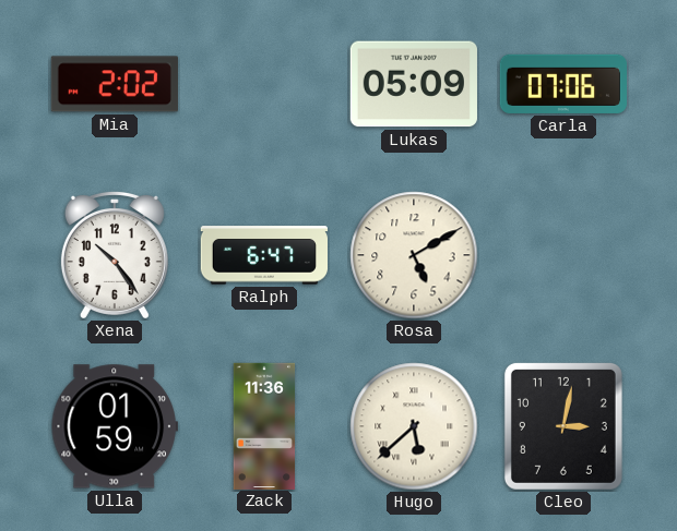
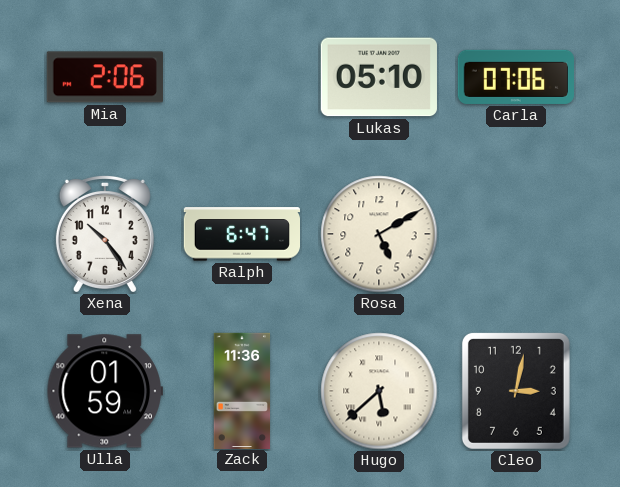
Mia: 2:02 -> 2:06
Lukas: 05:09 -> 05:10
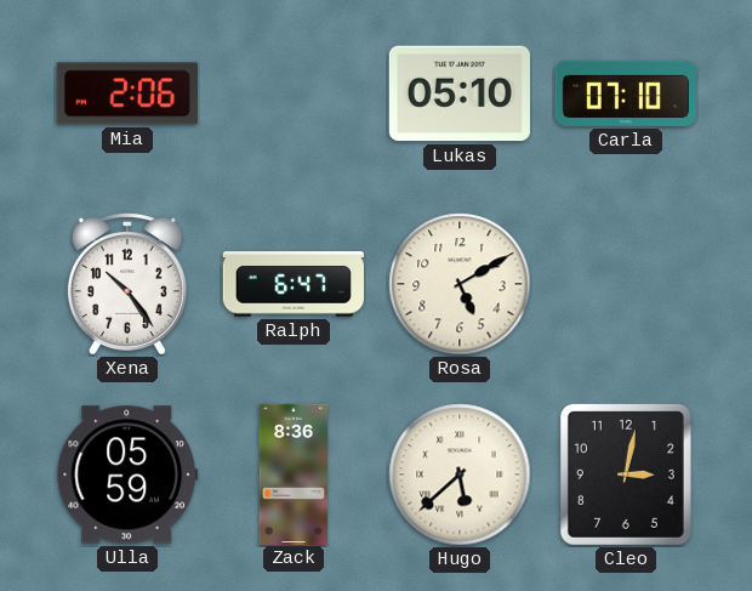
Carla: 07:06 -> 07:10
Ulla: 01:59 -> 05:59
Zack: 11:36 -> 8:36
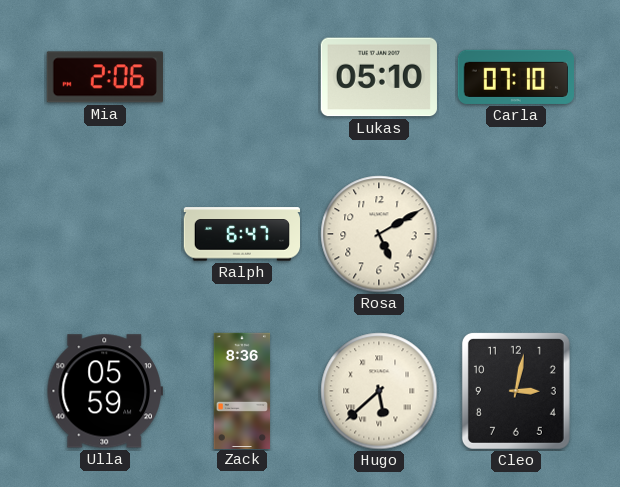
Xena: 10:24 -> none
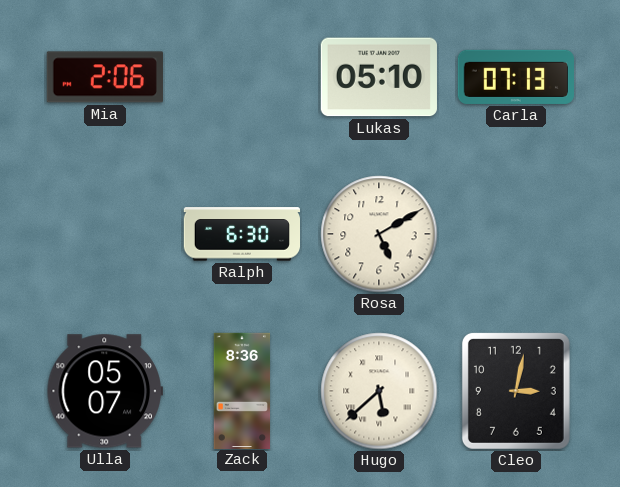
Carla: 07:10 -> 07:13
Ralph: 6:47 -> 6:30
Ulla: 05:59 -> 05:07
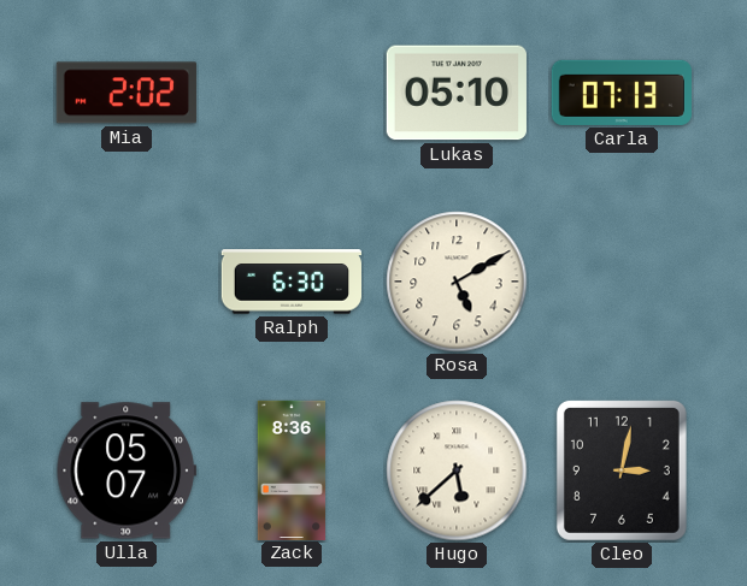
Mia: 2:06 -> 2:02
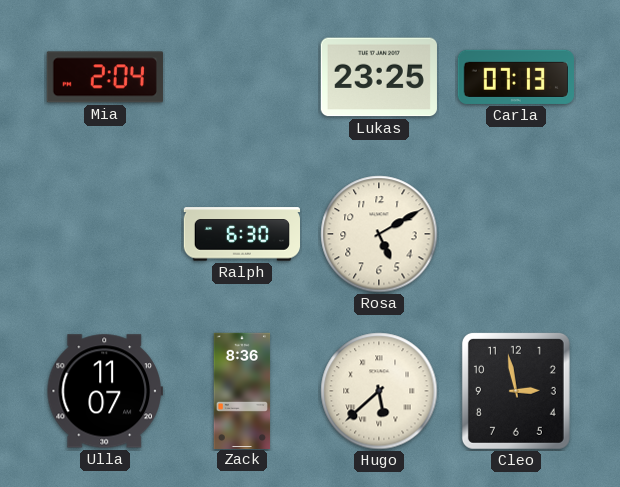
Mia: 2:02 -> 2:04
Lukas: 05:10 -> 23:25
Ulla: 05:07 -> 11:07
Cleo: 3:02 -> 2:58
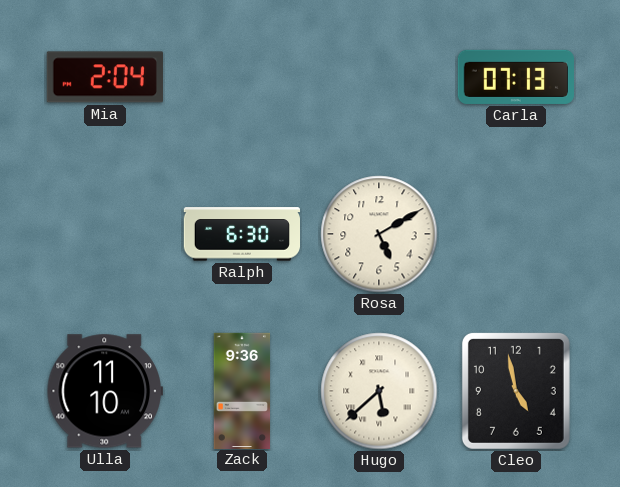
Lukas: 23:25 -> none
Ulla: 11:07 -> 11:10
Zack: 8:36 -> 9:36
Cleo: 2:58 -> 4:58
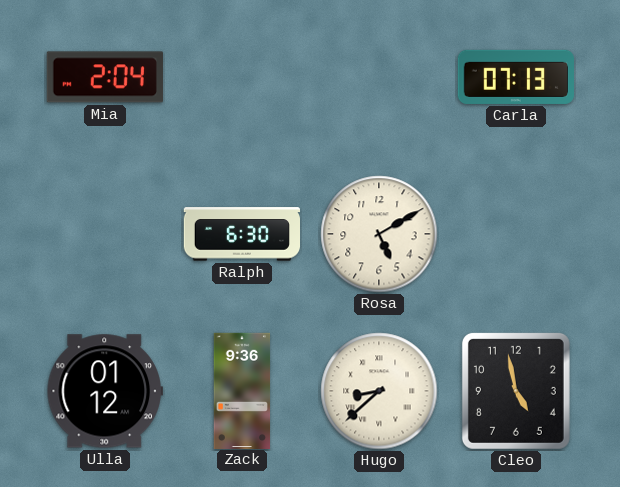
Ulla: 11:10 -> 01:12
Hugo: 5:38 -> 8:38
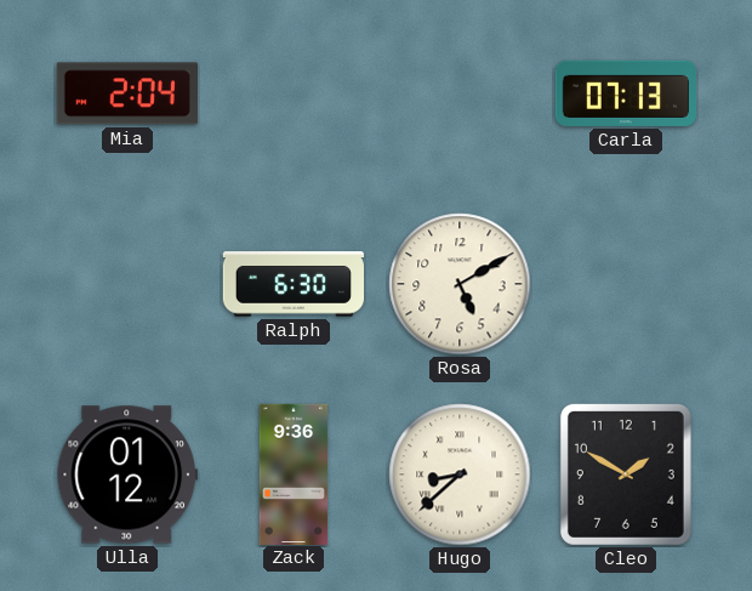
Cleo: 4:58 -> 1:50
